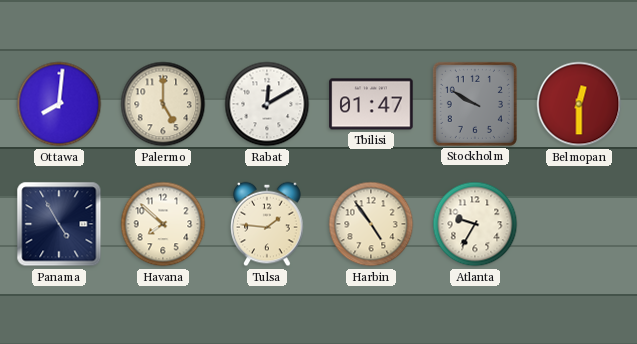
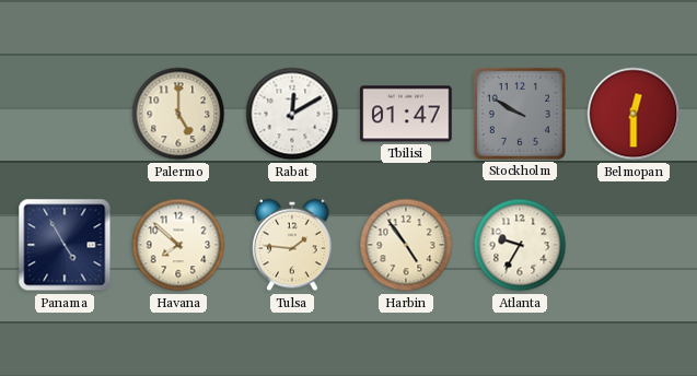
Ottawa: 8:01 -> none
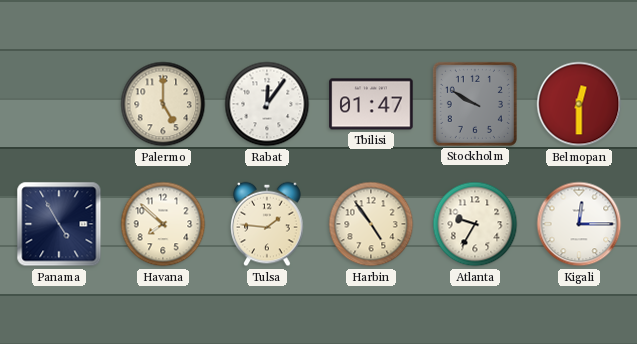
Rabat: 12:10 -> 12:06
Kigali: none -> 12:15
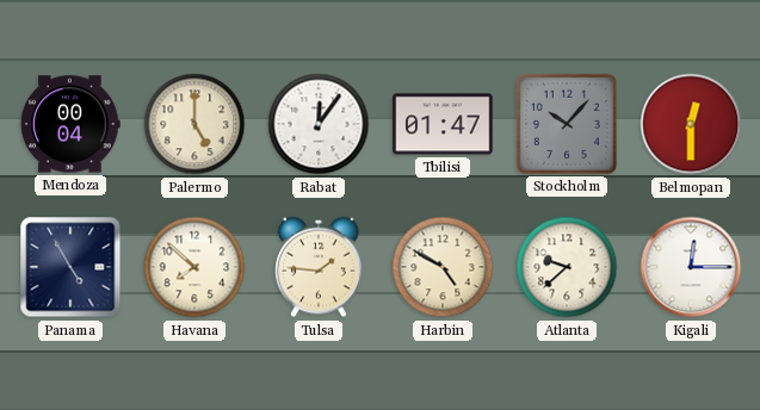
Mendoza: none -> 00:04
Stockholm: 9:50 -> 10:07
Harbin: 4:54 -> 4:50
Atlanta: 9:35 -> 9:38
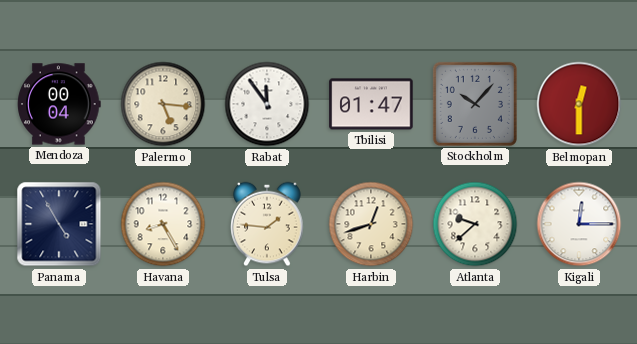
Palermo: 5:00 -> 5:16
Rabat: 12:06 -> 11:54
Havana: 7:52 -> 8:25
Harbin: 4:50 -> 12:42
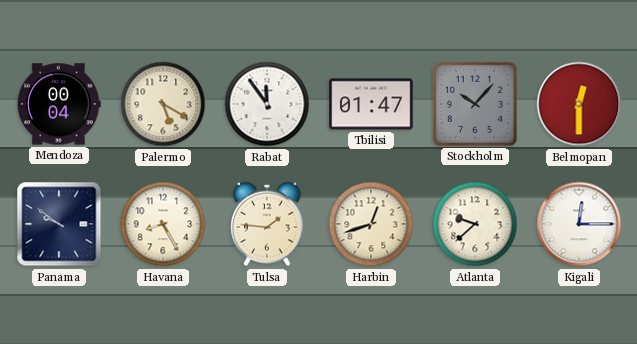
Palermo: 5:16 -> 5:20
Panama: 4:55 -> 9:51
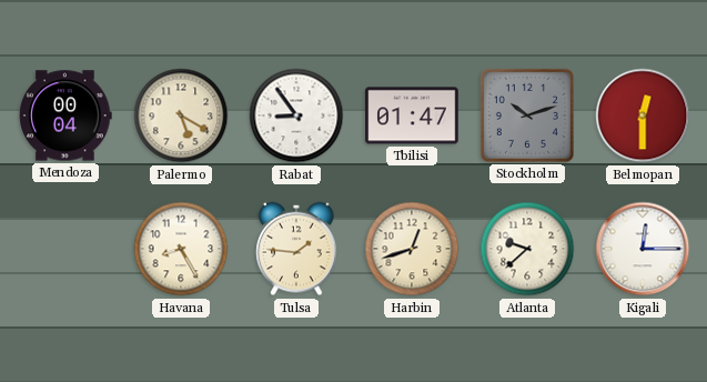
Rabat: 11:54 -> 8:54
Stockholm: 10:07 -> 10:12
Panama: 9:51 -> none
